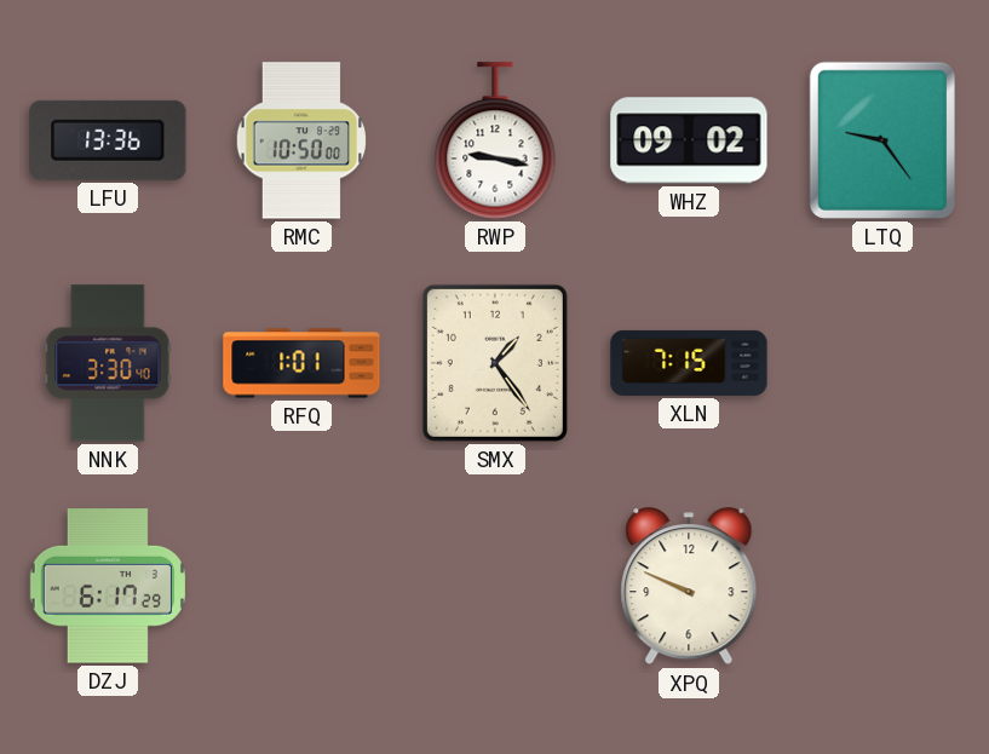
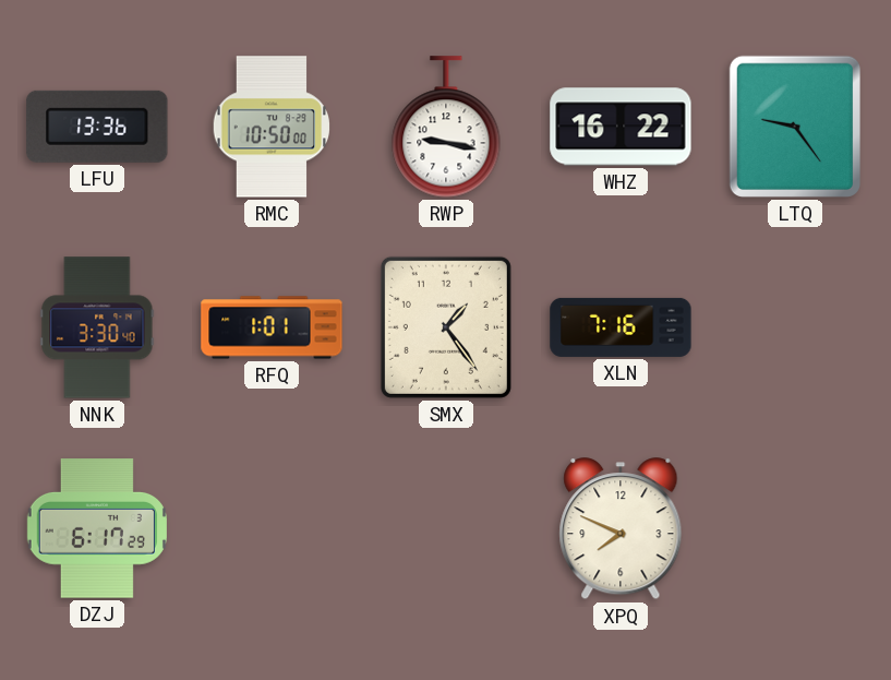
WHZ: 09:02 -> 16:22
XLN: 7:15 -> 7:16
XPQ: 9:49 -> 7:49
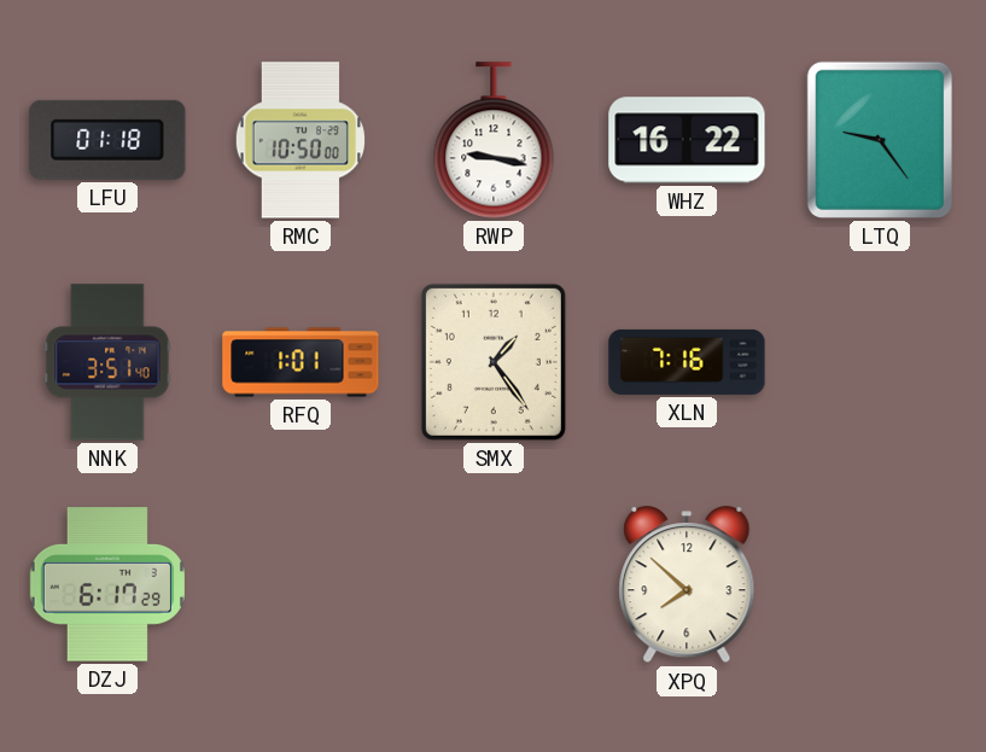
LFU: 13:36 -> 01:18
NNK: 3:30 -> 3:51
XPQ: 7:49 -> 7:52
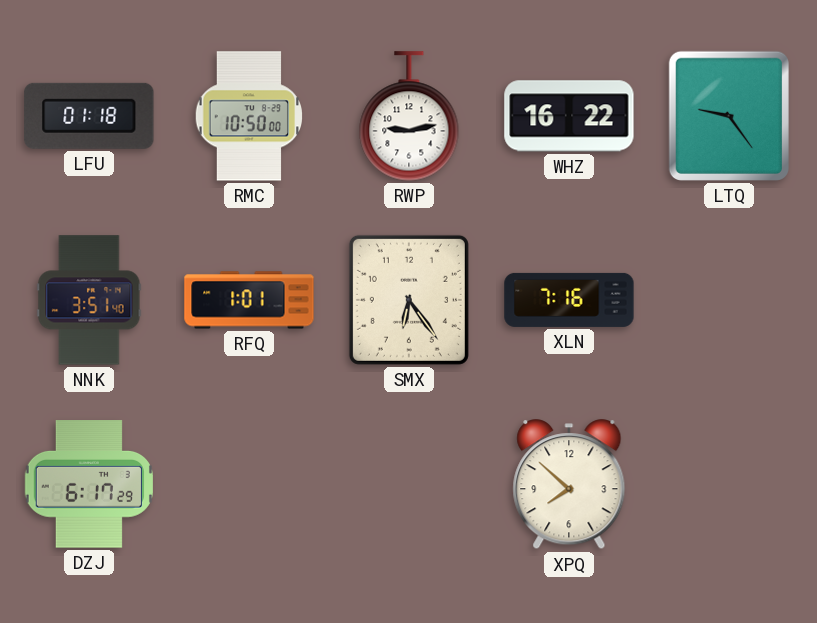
RWP: 9:17 -> 9:13
SMX: 1:24 -> 6:24
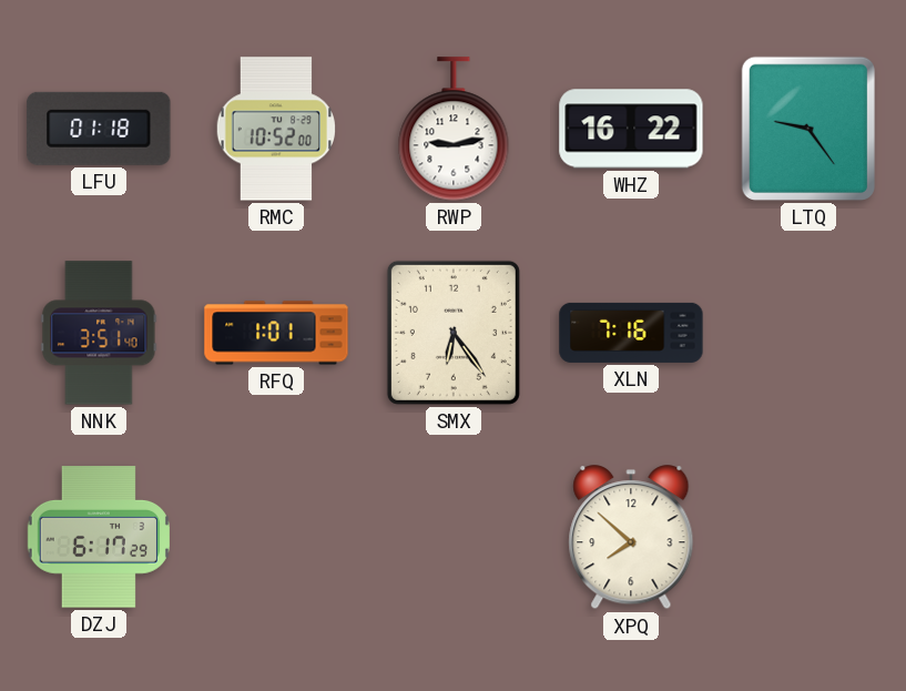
RMC: 10:50 -> 10:52
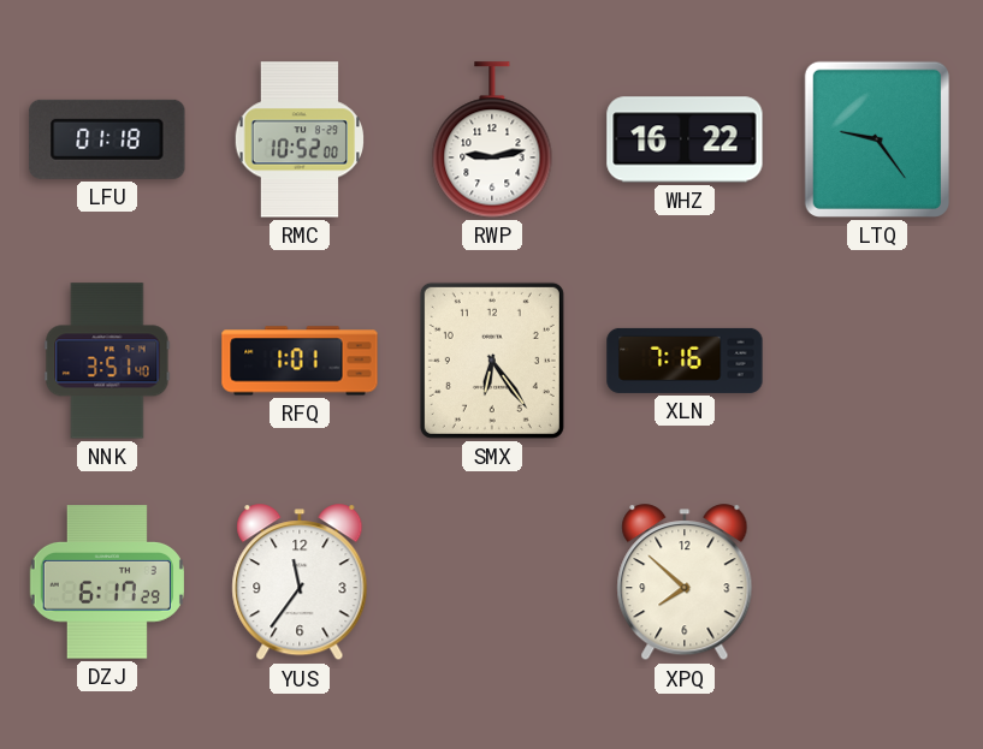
YUS: none -> 11:36
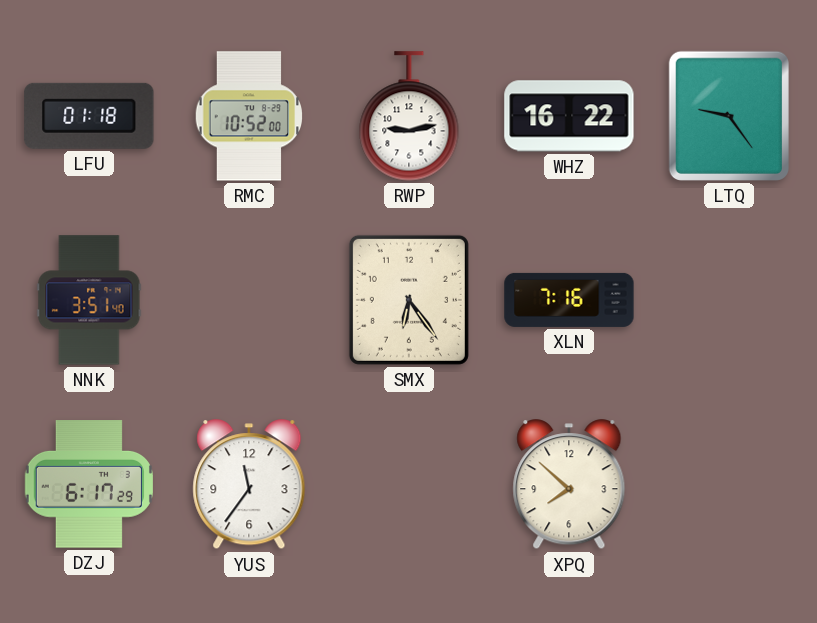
RFQ: 1:01 -> none
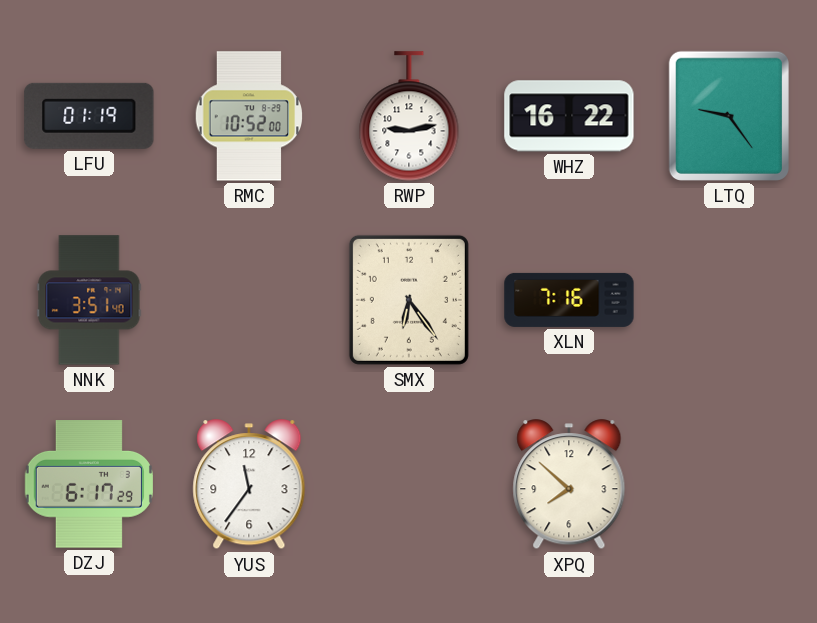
LFU: 01:18 -> 01:19
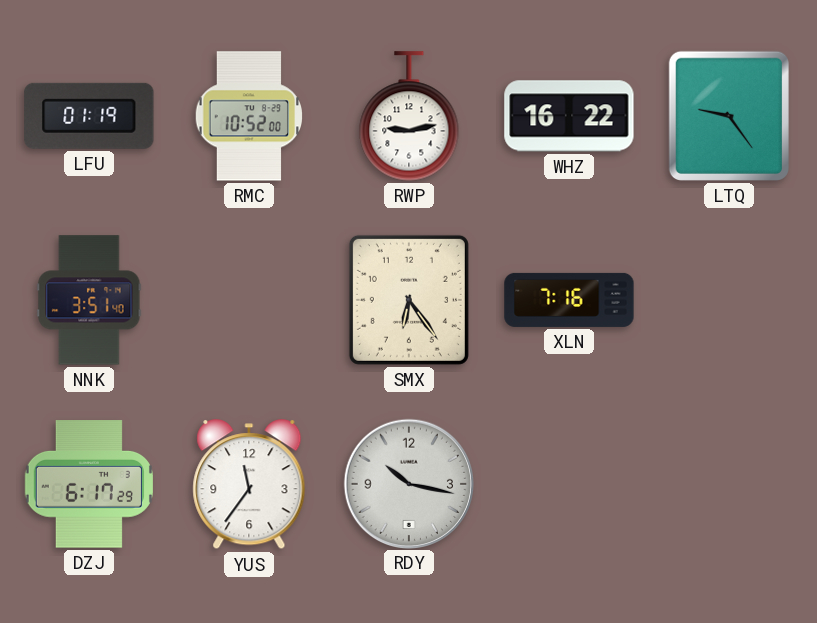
RDY: none -> 10:17
XPQ: 7:52 -> none
